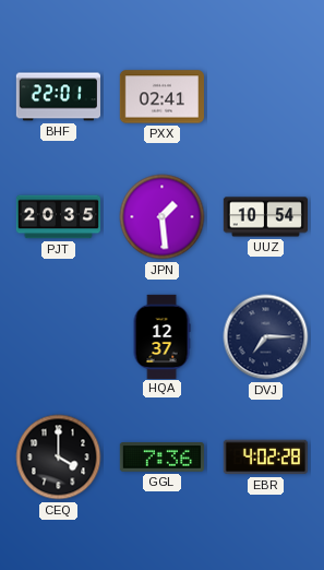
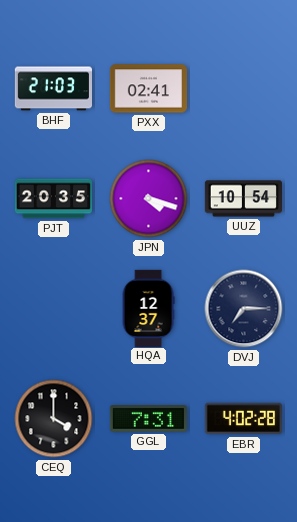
BHF: 22:01 -> 21:03
JPN: 1:29 -> 4:18
GGL: 7:36 -> 7:31
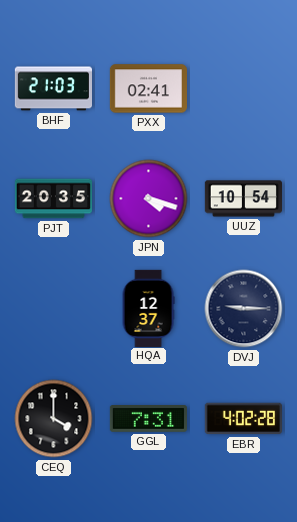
DVJ: 7:15 -> 9:15
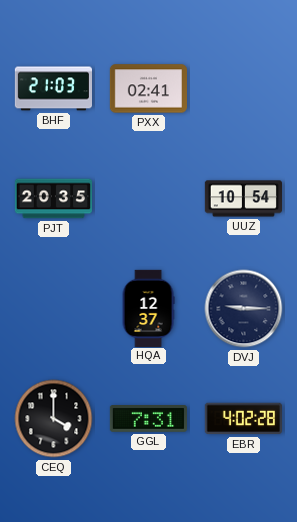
JPN: 4:18 -> none
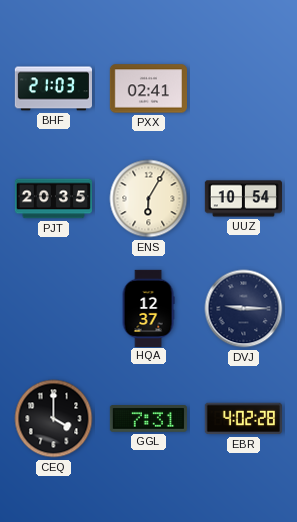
ENS: none -> 6:05
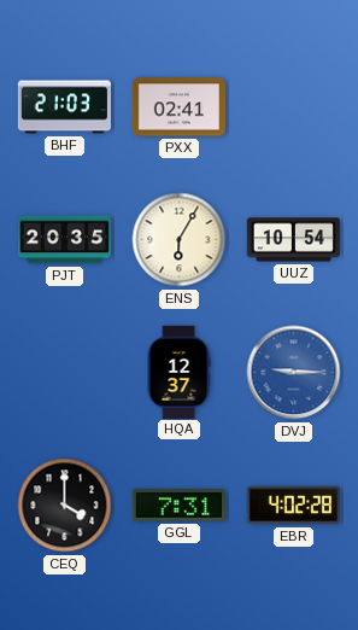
DVJ dial: navy -> blue
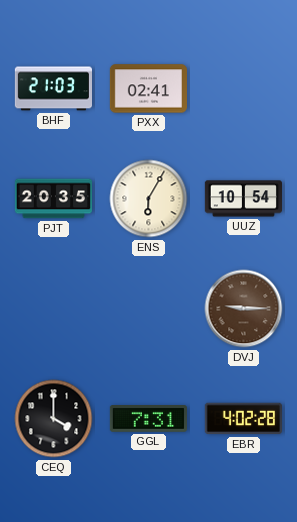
HQA: 12:37 -> none
DVJ dial: blue -> brown
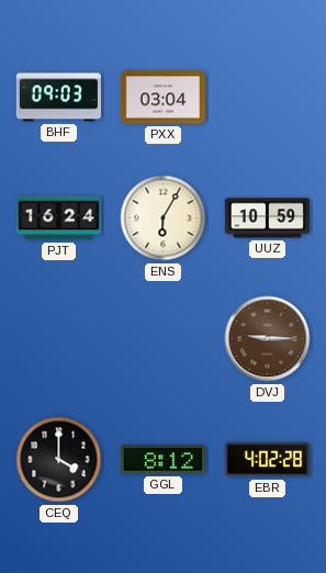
BHF: 21:03 -> 09:03
PXX: 02:41 -> 03:04
PJT: 20:35 -> 16:24
UUZ: 10:54 -> 10:59
GGL: 7:31 -> 8:12
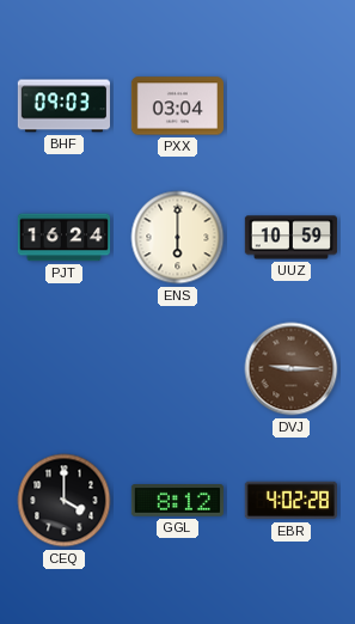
ENS: 6:05 -> 6:00
